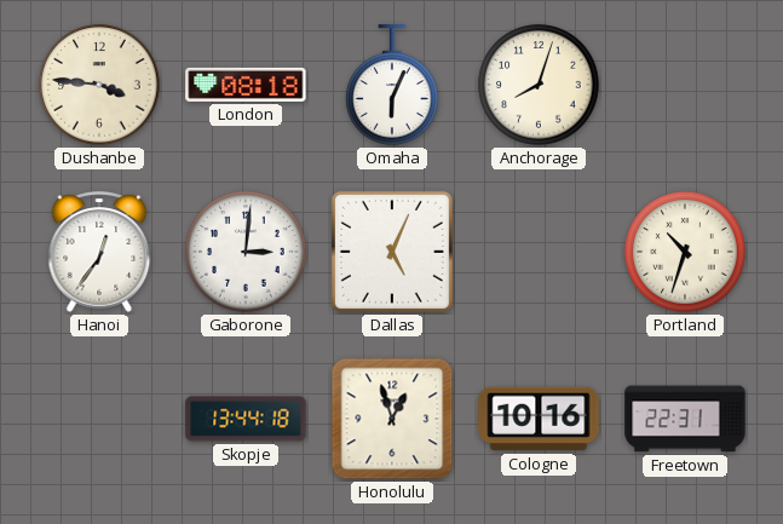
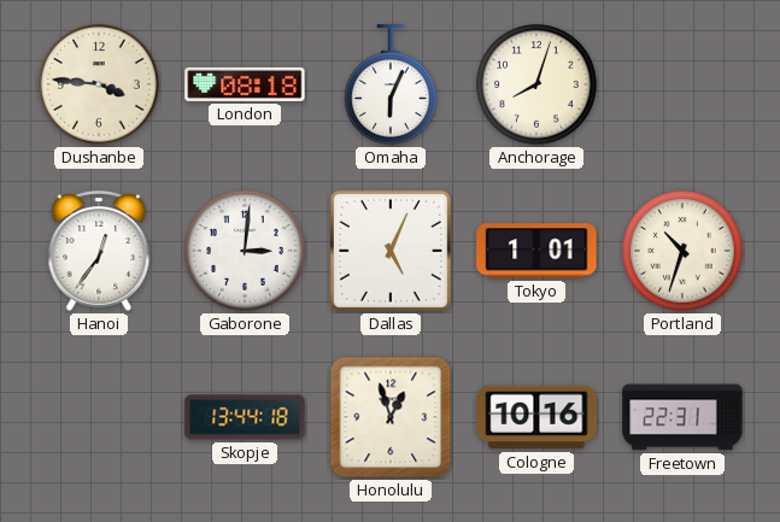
Tokyo: none -> 1:01
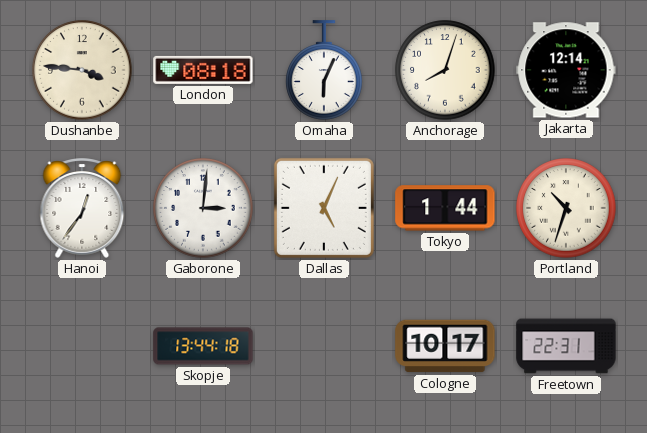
Jakarta: none -> 12:14
Tokyo: 1:01 -> 1:44
Honolulu: 12:57 -> none
Cologne: 10:16 -> 10:17
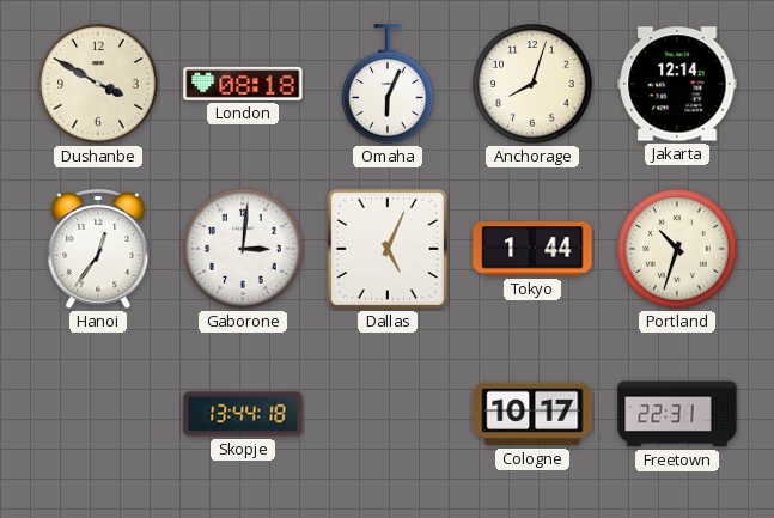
Dushanbe: 3:46 -> 3:50
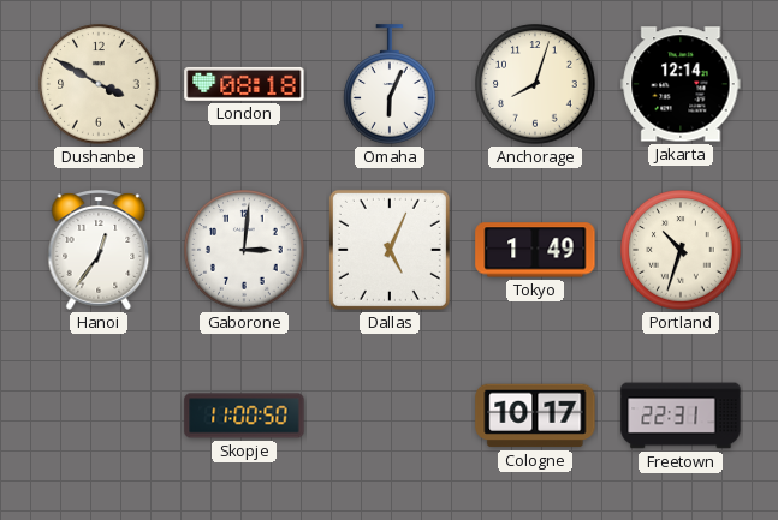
Tokyo: 1:44 -> 1:49
Skopje: 13:44 -> 11:00
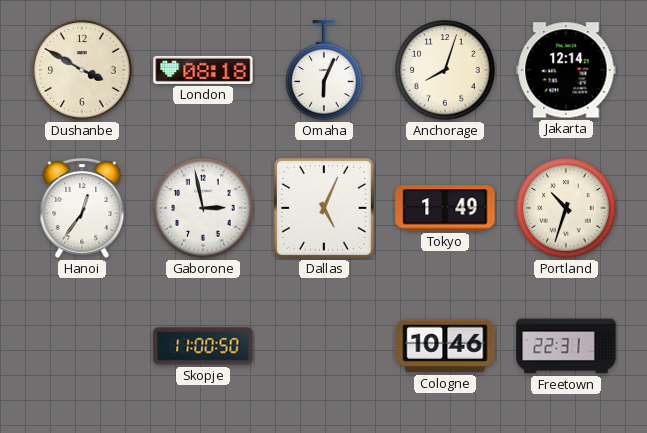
Gaborone: 3:01 -> 2:58
Cologne: 10:17 -> 10:46
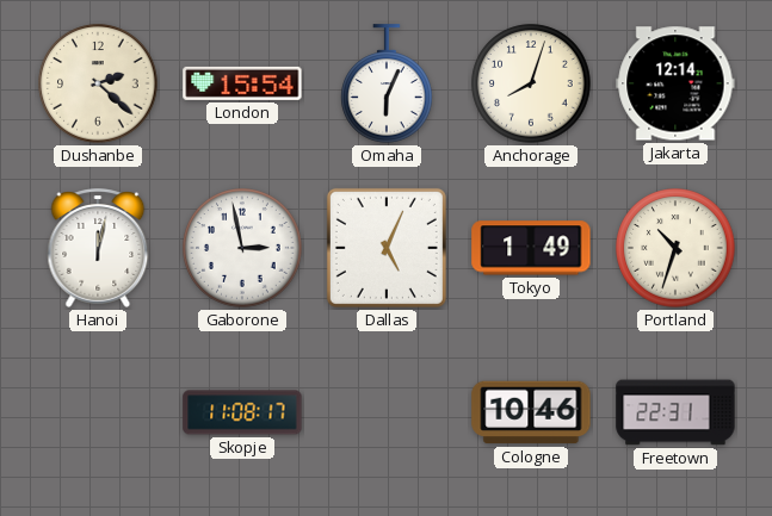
Dushanbe: 3:50 -> 2:22
London: 08:18 -> 15:54
Hanoi: 12:36 -> 12:02
Skopje: 11:00 -> 11:08
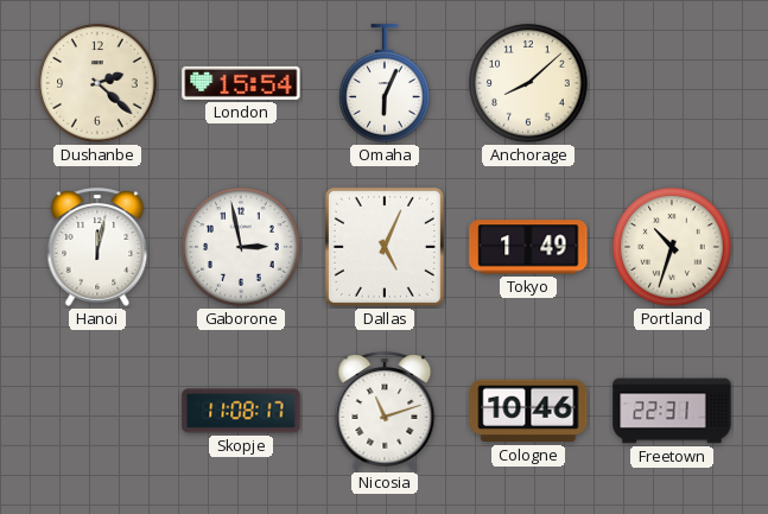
Anchorage: 8:03 -> 8:08
Jakarta: 12:14 -> none
Nicosia: none -> 11:12
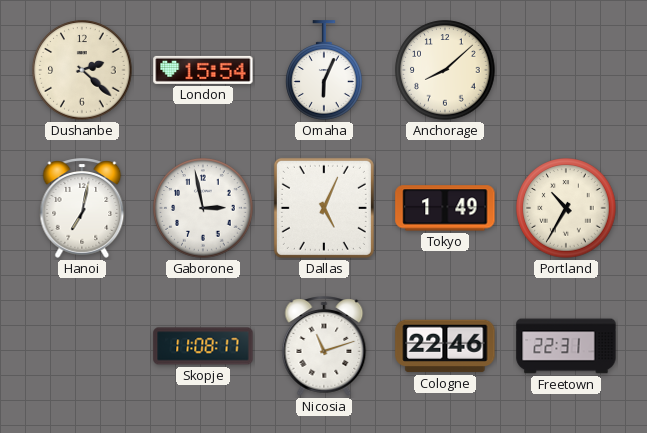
Hanoi: 12:02 -> 7:02
Portland: 10:33 -> 10:35
Cologne: 10:46 -> 22:46
